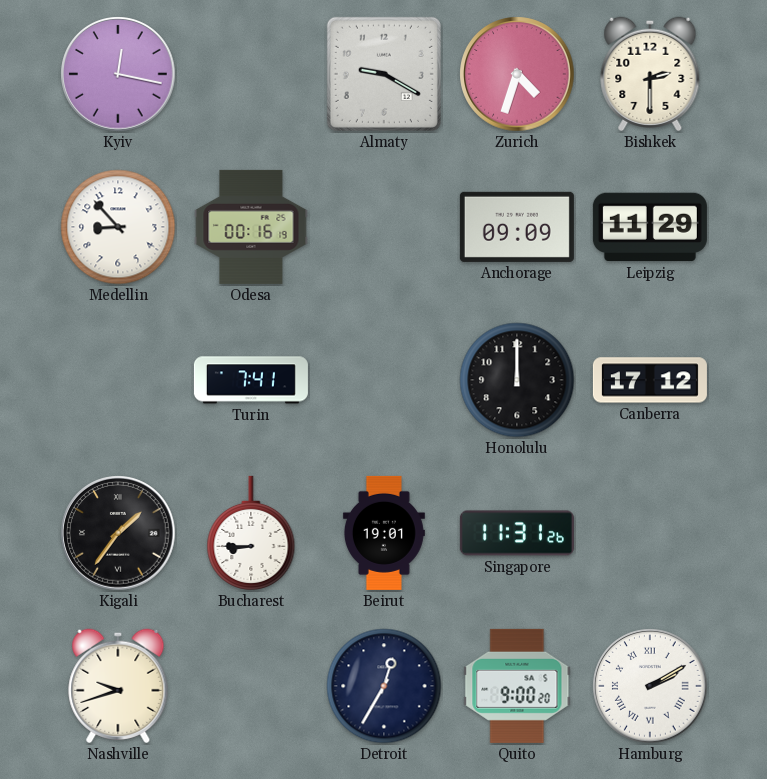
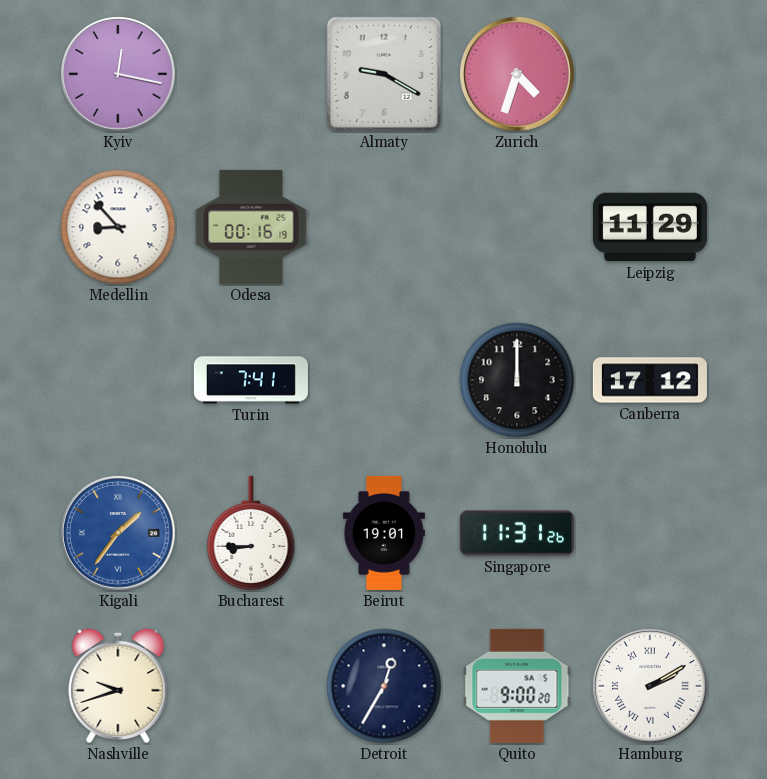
Bishkek: 2:30 -> none
Anchorage: 09:09 -> none
Kigali dial: black -> blue
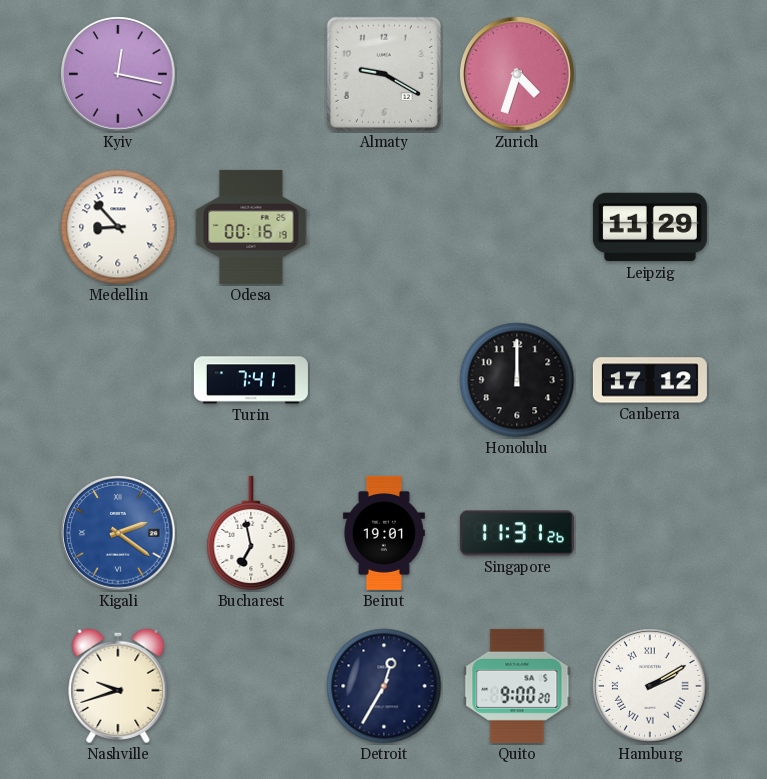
Kigali: 1:36 -> 2:21
Bucharest: 8:45 -> 6:58
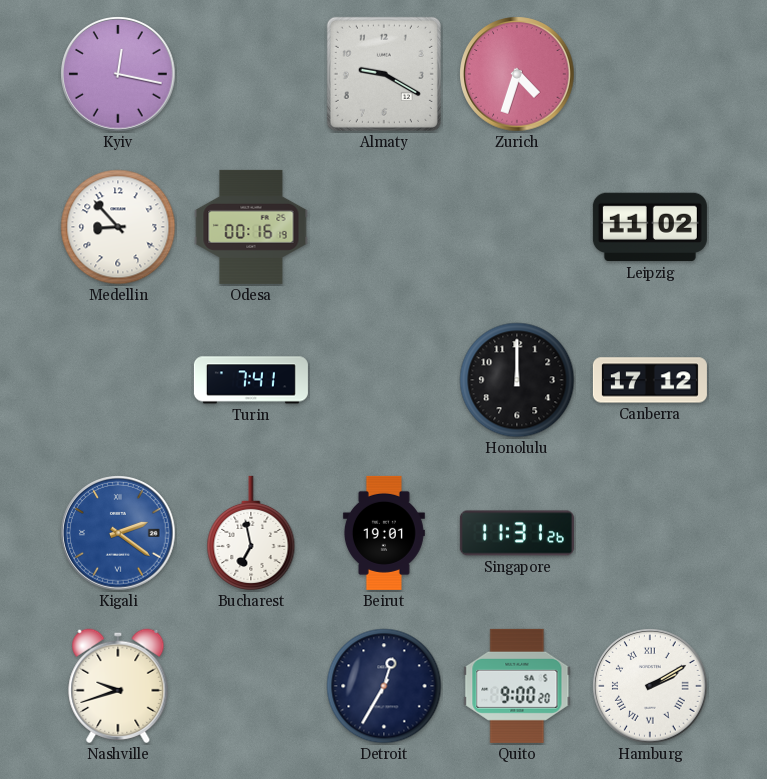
Leipzig: 11:29 -> 11:02
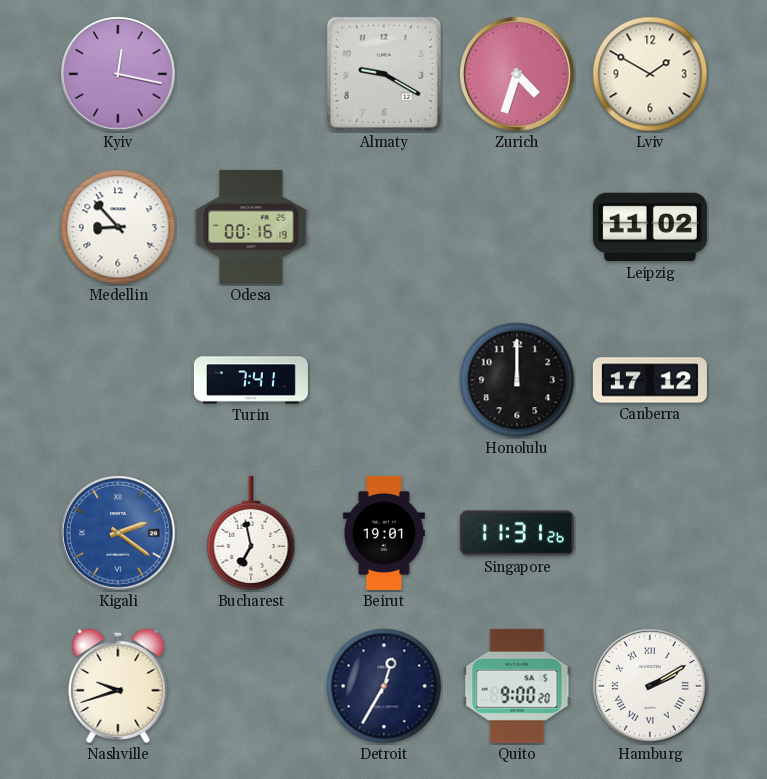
Lviv: none -> 1:50
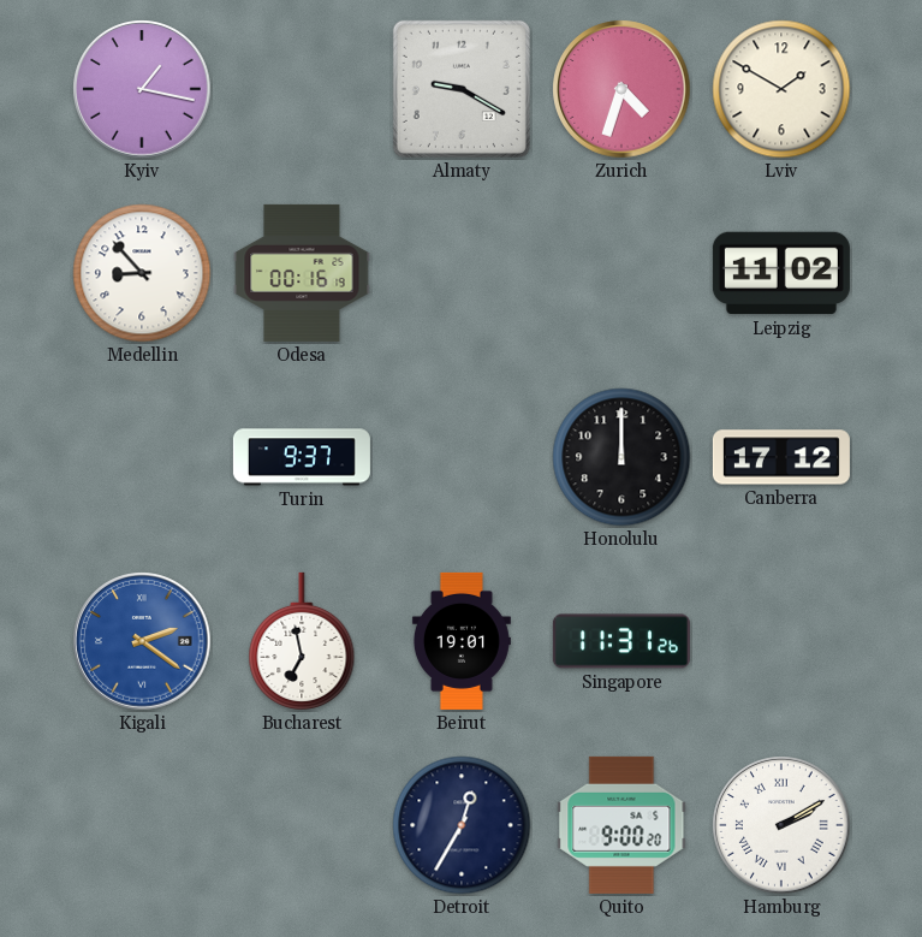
Kyiv: 12:17 -> 1:17
Turin: 7:41 -> 9:37
Nashville: 9:42 -> none
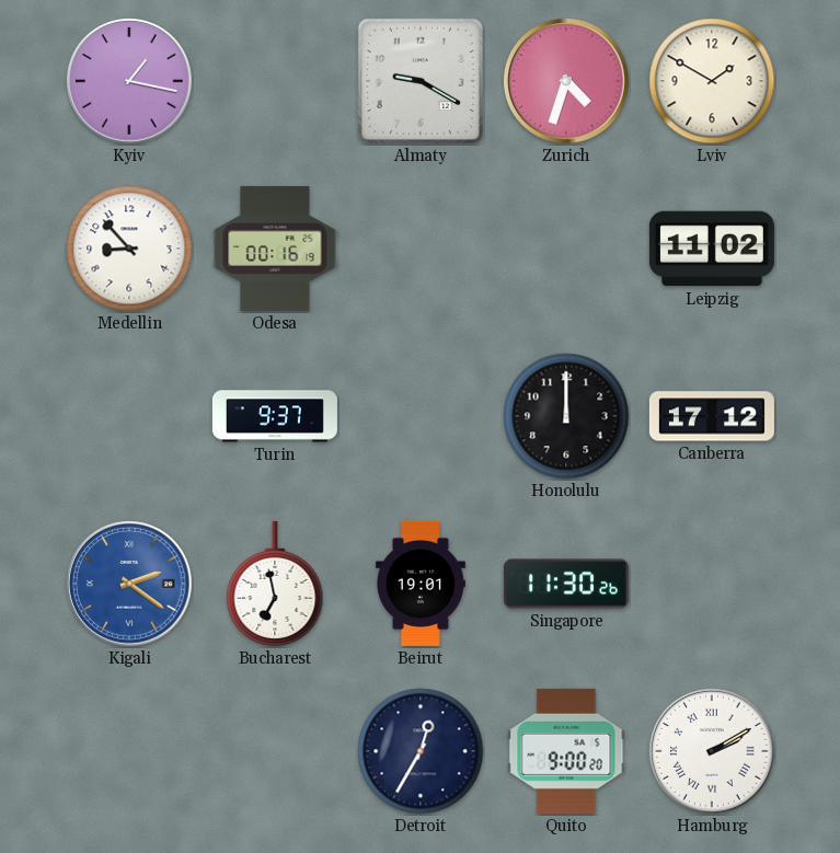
Singapore: 11:31 -> 11:30
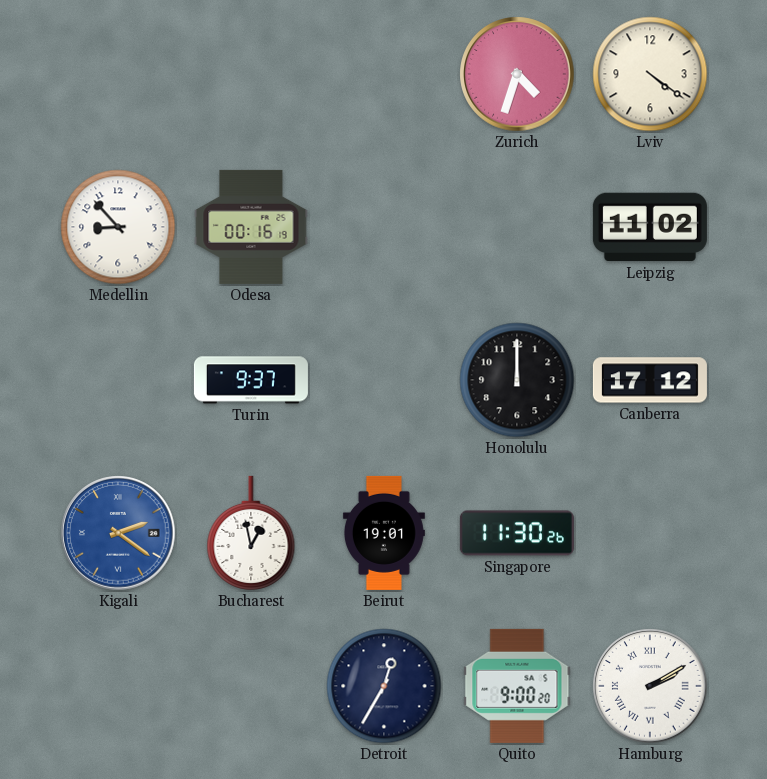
Kyiv: 1:17 -> none
Almaty: 9:20 -> none
Lviv: 1:50 -> 4:21
Bucharest: 6:58 -> 12:58
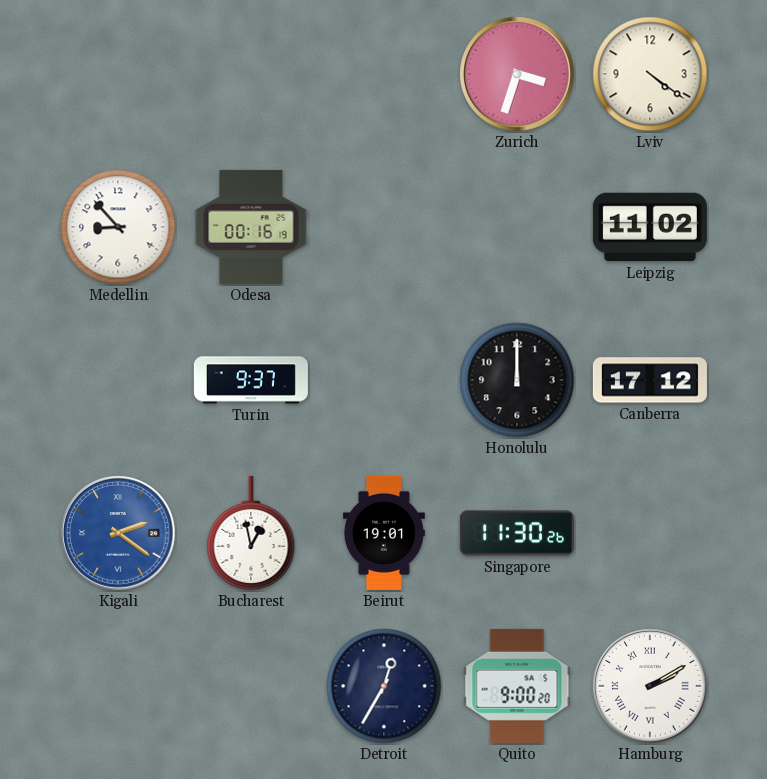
Zurich: 4:33 -> 3:33
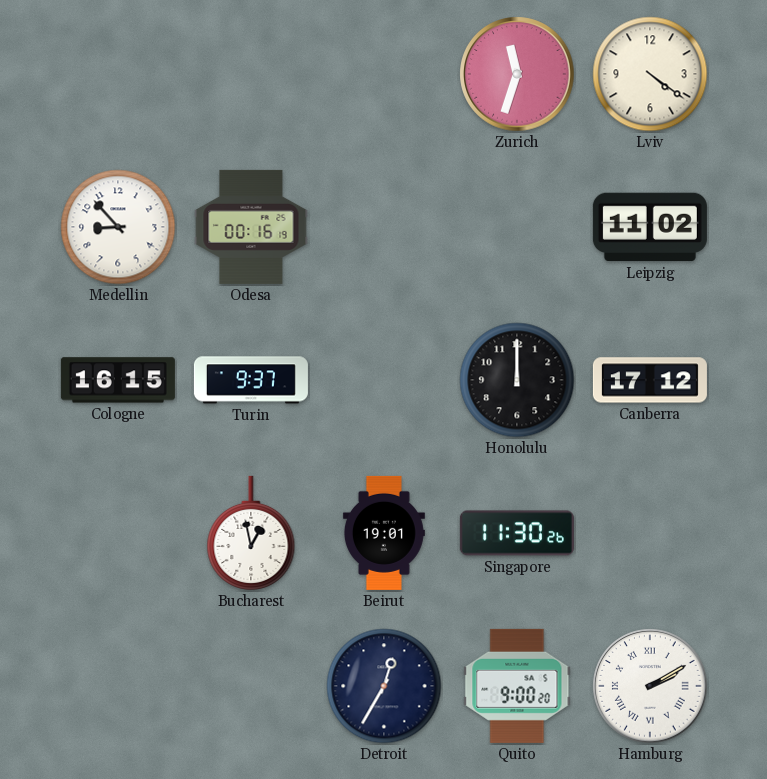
Zurich: 3:33 -> 11:33
Cologne: none -> 16:15
Kigali: 2:21 -> none
